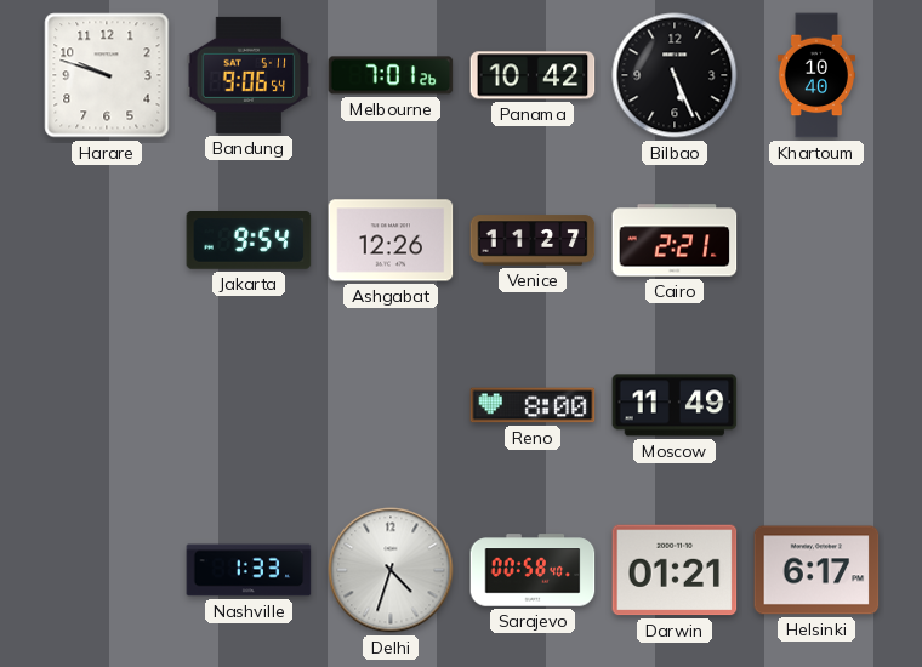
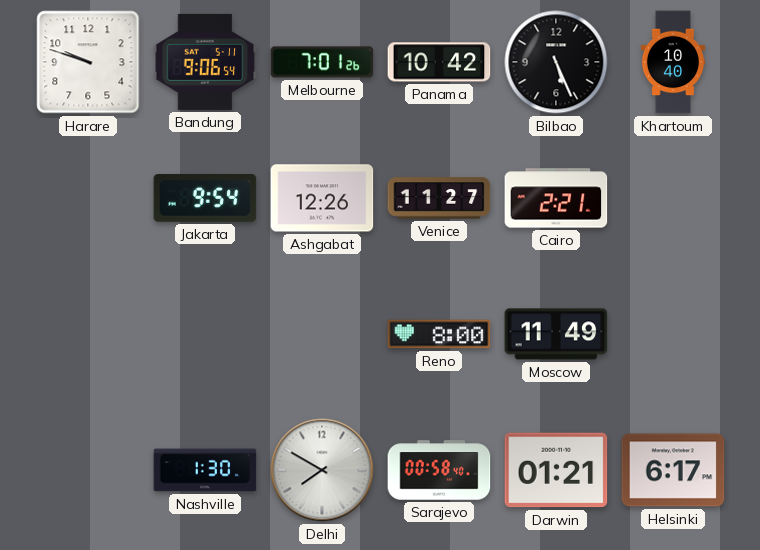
Nashville: 1:33 -> 1:30
Delhi: 4:33 -> 7:50
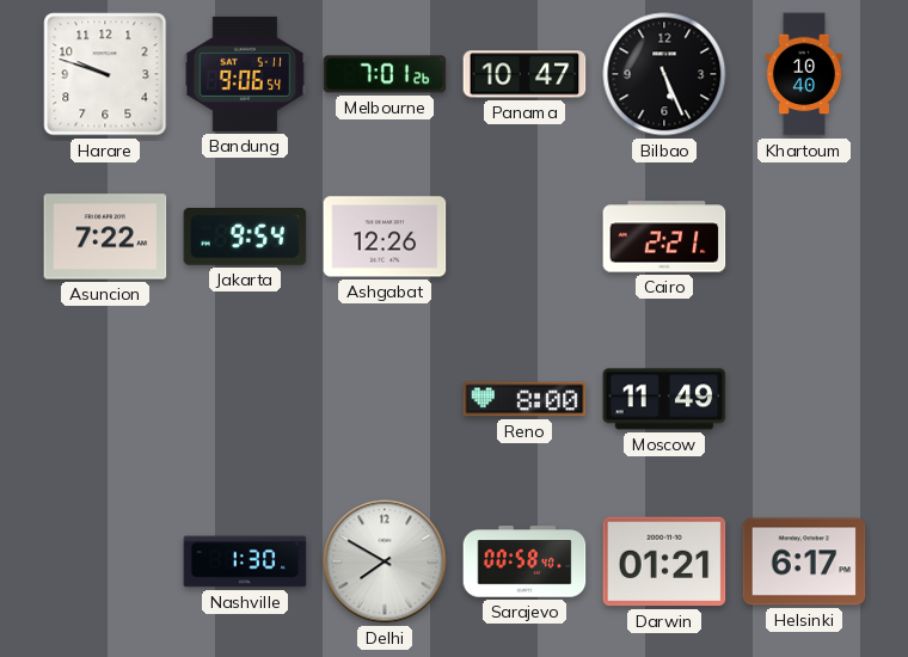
Panama: 10:42 -> 10:47
Asuncion: none -> 7:22
Venice: 11:27 -> none
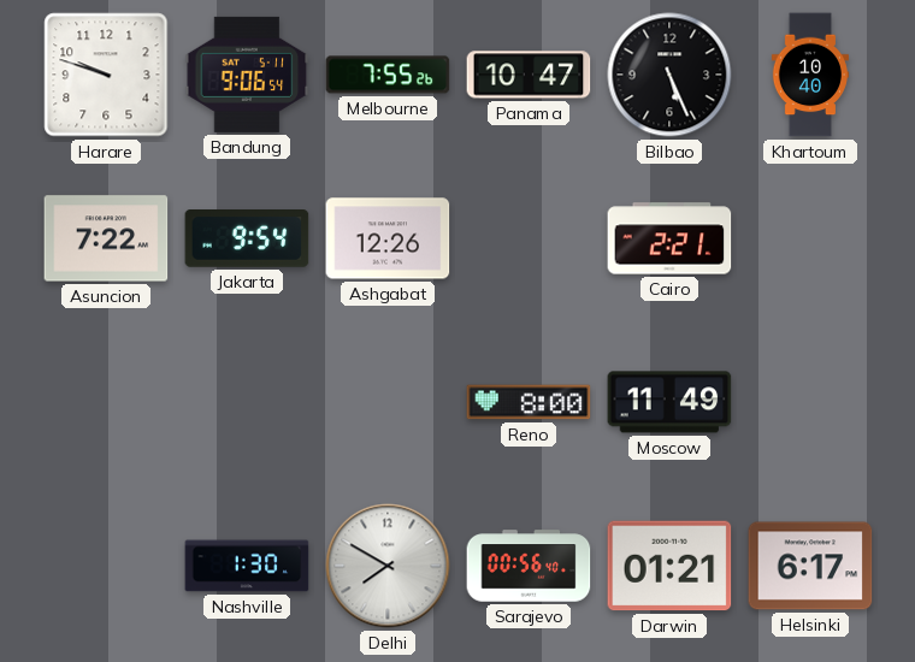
Melbourne: 7:01 -> 7:55
Sarajevo: 00:58 -> 00:56
